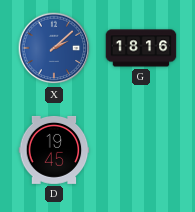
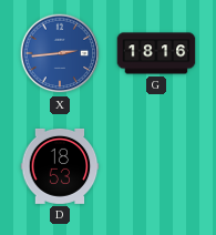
X: 2:08 -> 2:44
D: 19:45 -> 18:53
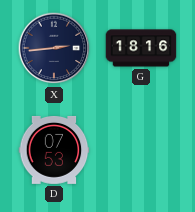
X dial: blue -> navy
D: 18:53 -> 07:53
